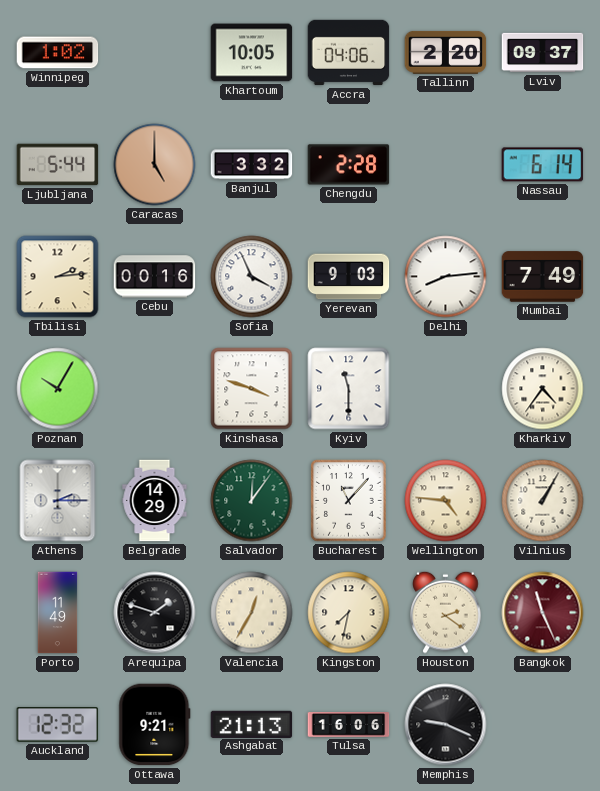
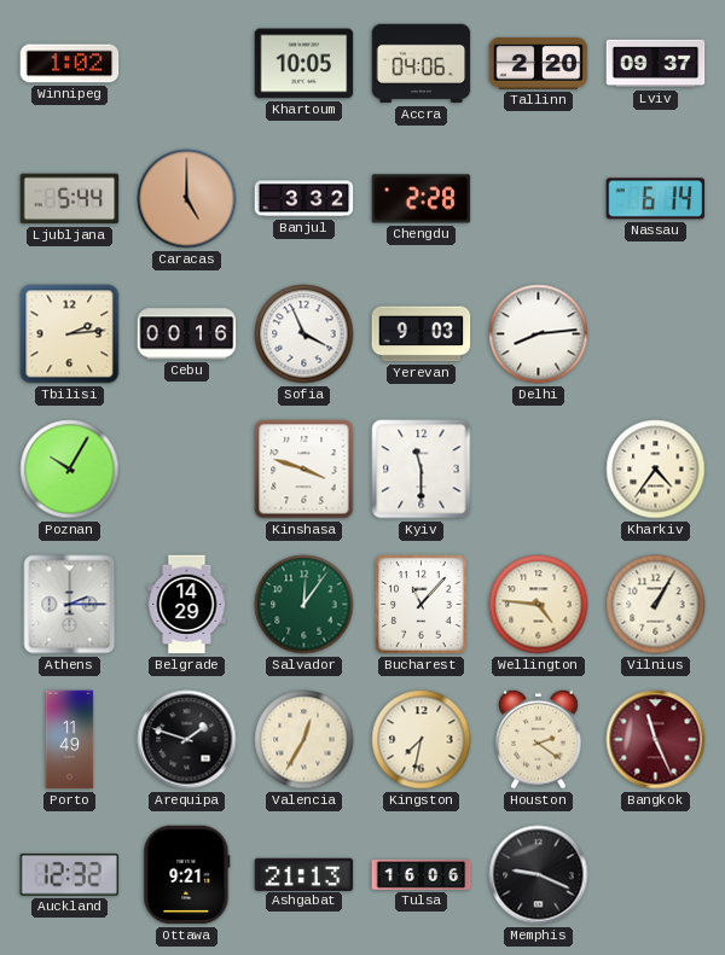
Mumbai: 7:49 -> none
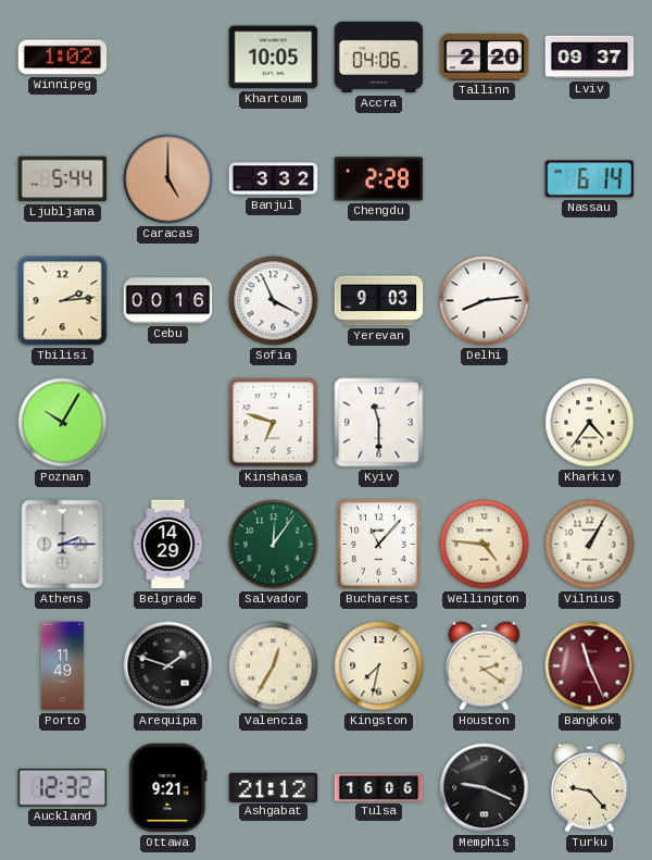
Kinshasa: 3:48 -> 6:48
Ashgabat: 21:13 -> 21:12
Turku: none -> 9:23
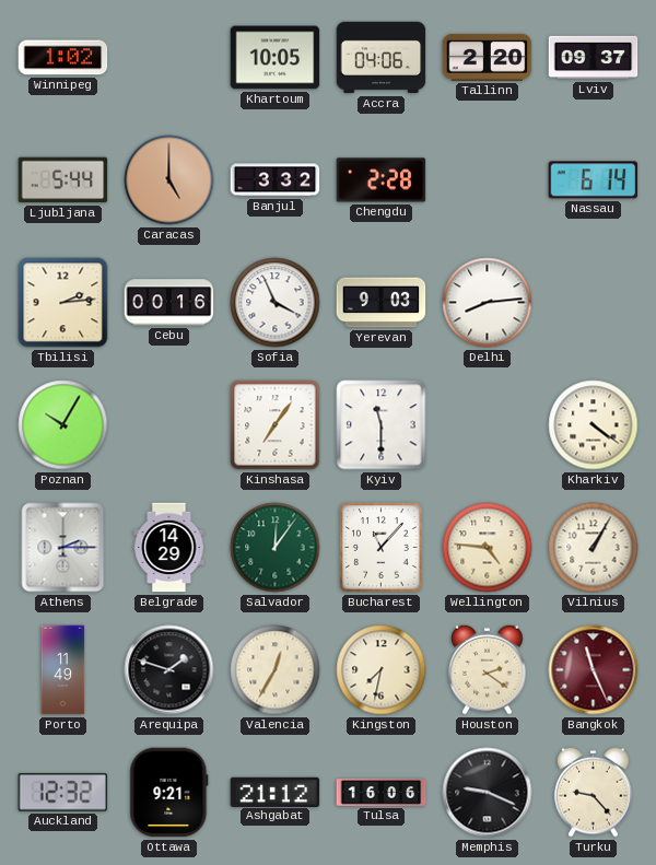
Kinshasa: 6:48 -> 7:06
Kharkiv: 4:36 -> 4:21
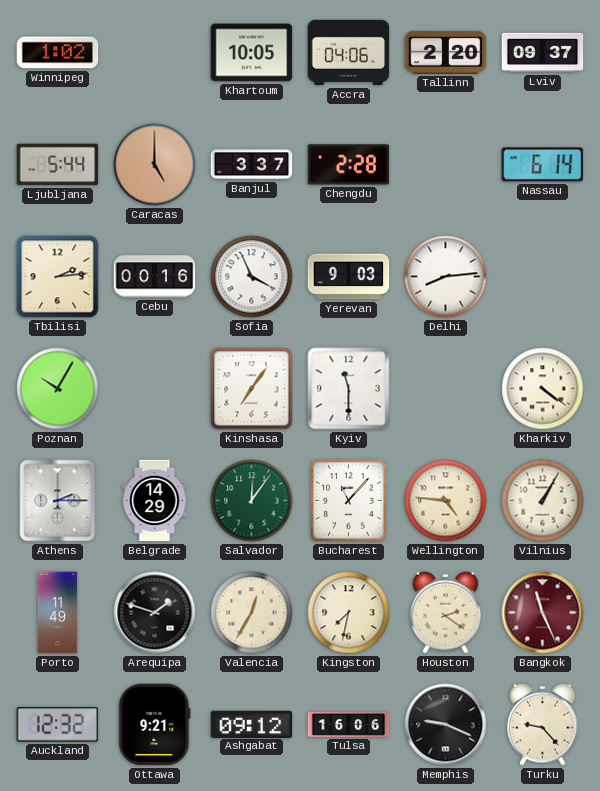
Banjul: 3:32 -> 3:37
Ashgabat: 21:12 -> 09:12
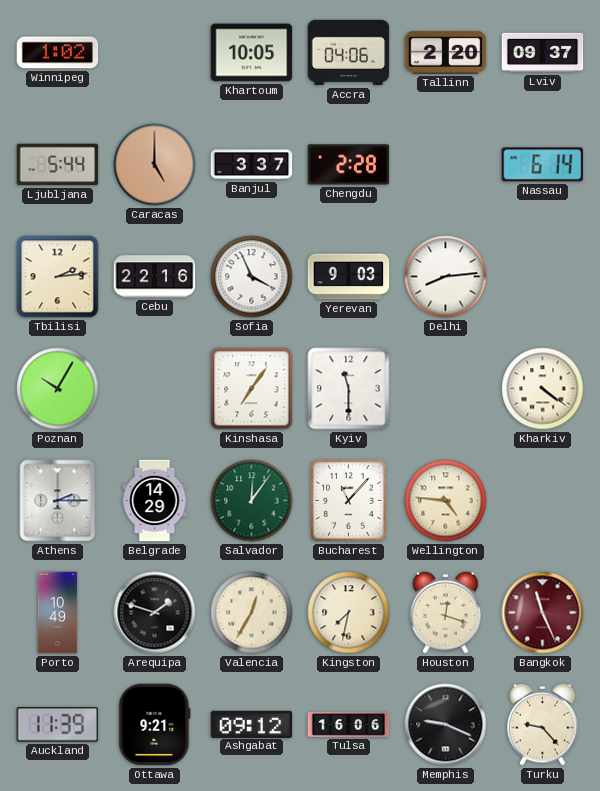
Cebu: 00:16 -> 22:16
Vilnius: 1:05 -> none
Porto: 11:49 -> 10:49
Houston: 2:21 -> 12:18
Auckland: 12:32 -> 11:39
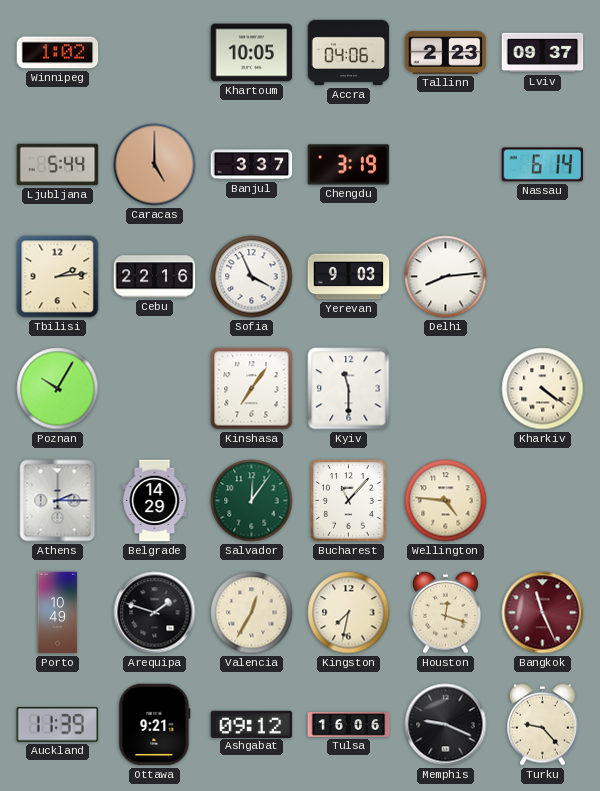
Tallinn: 2:20 -> 2:23
Chengdu: 2:28 -> 3:19
